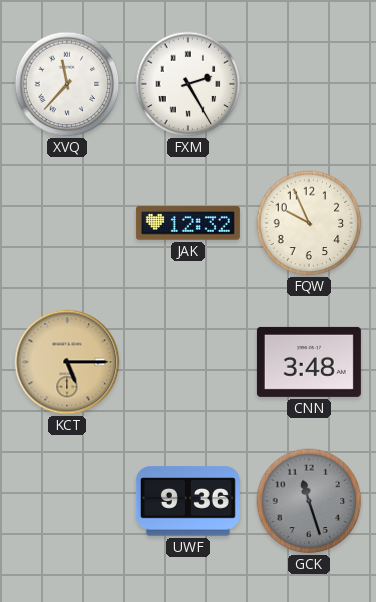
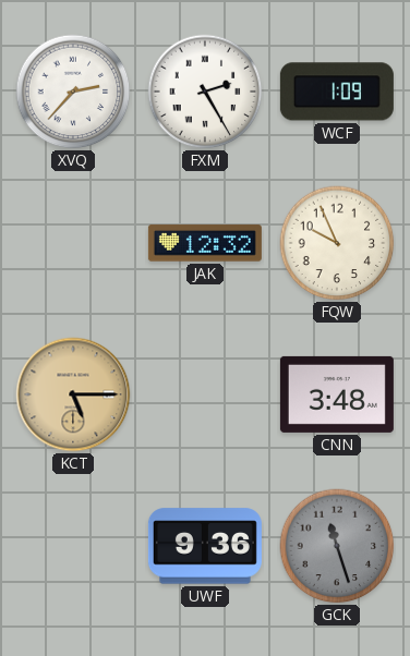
XVQ: 11:37 -> 2:37
WCF: none -> 1:09
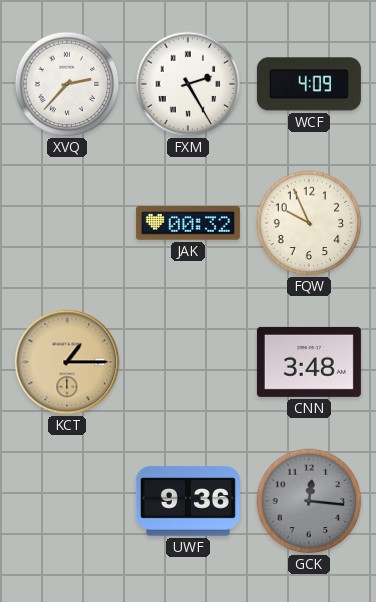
WCF: 1:09 -> 4:09
JAK: 12:32 -> 00:32
KCT: 5:15 -> 1:15
GCK: 11:27 -> 12:16
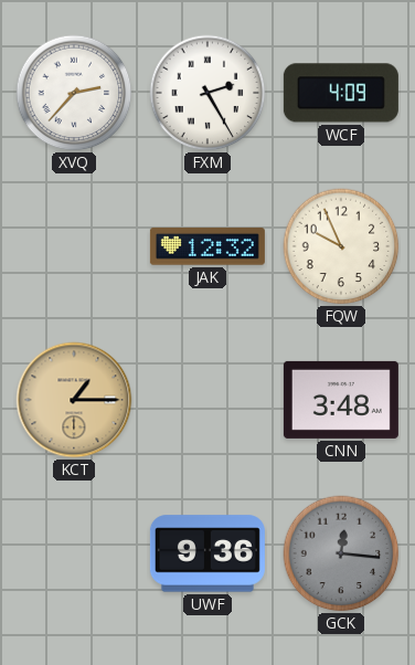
JAK: 00:32 -> 12:32
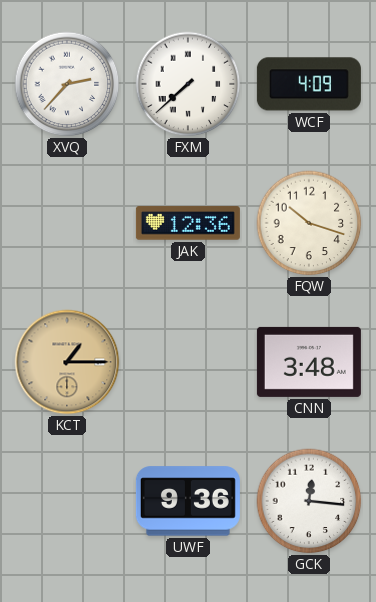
FXM: 2:25 -> 7:38
JAK: 12:32 -> 12:36
FQW: 9:56 -> 10:18
GCK dial: grey -> white
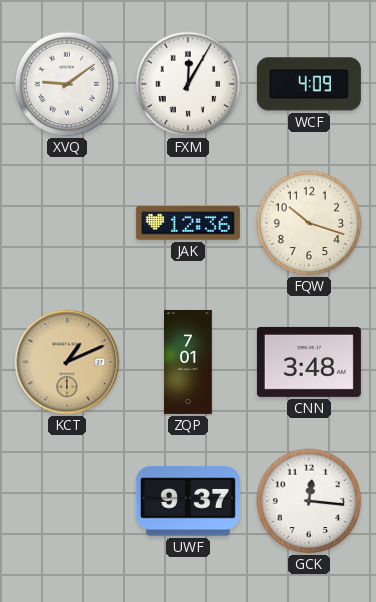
XVQ: 2:37 -> 9:09
FXM: 7:38 -> 12:05
KCT: 1:15 -> 1:11
ZQP: none -> 7:01
UWF: 9:36 -> 9:37
